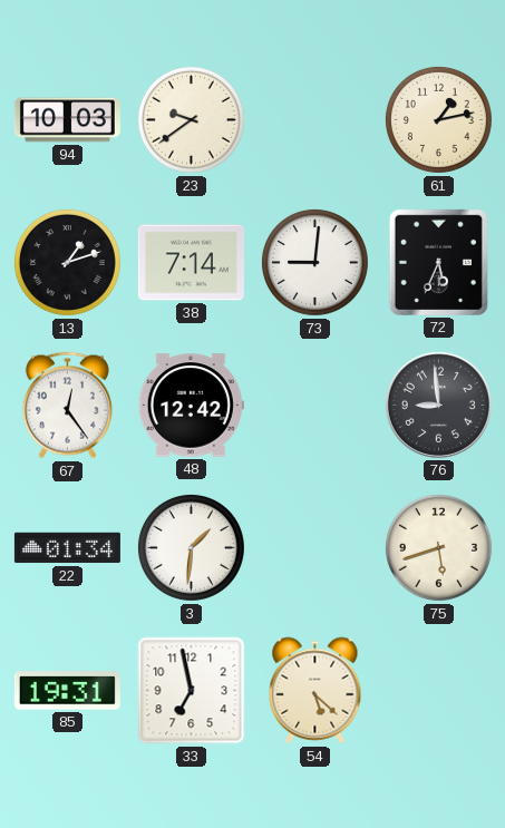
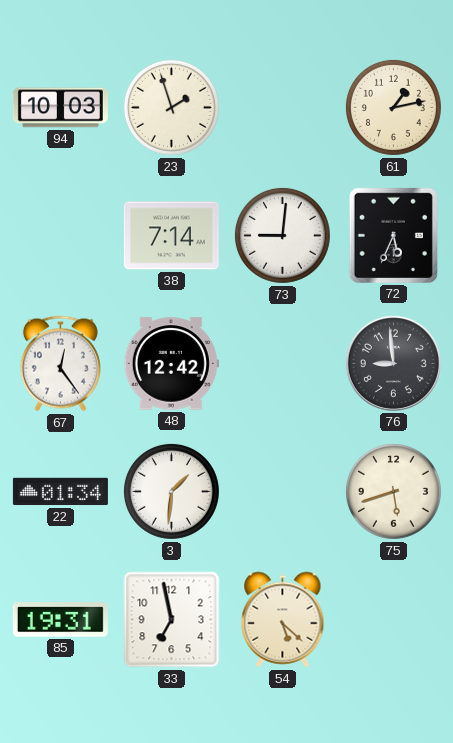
23: 9:39 -> 1:57
13: 1:12 -> none
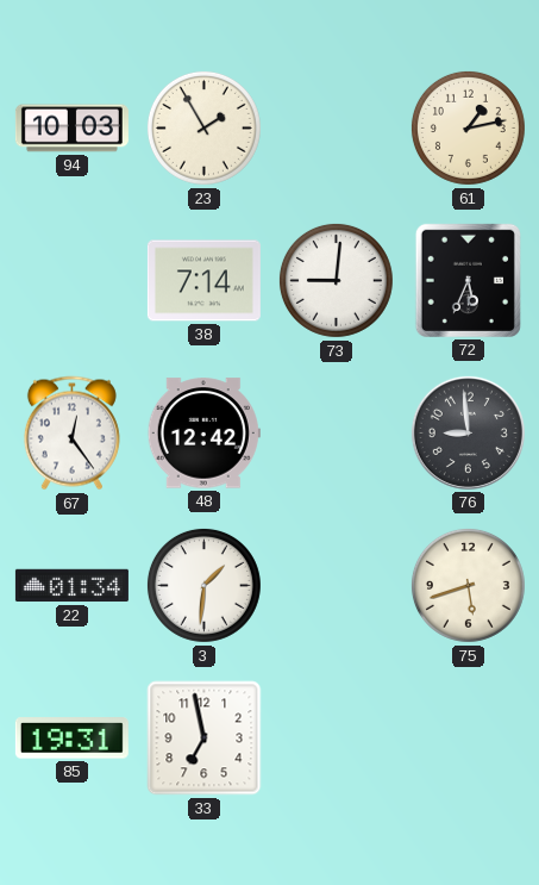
23: 1:57 -> 1:55
54: 5:22 -> none
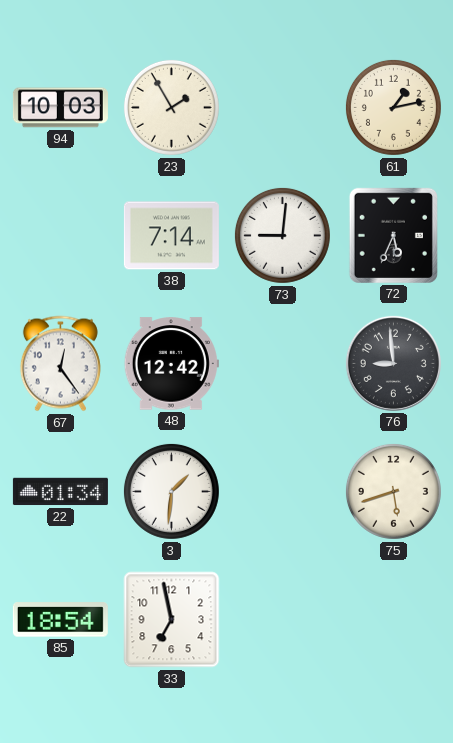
85: 19:31 -> 18:54
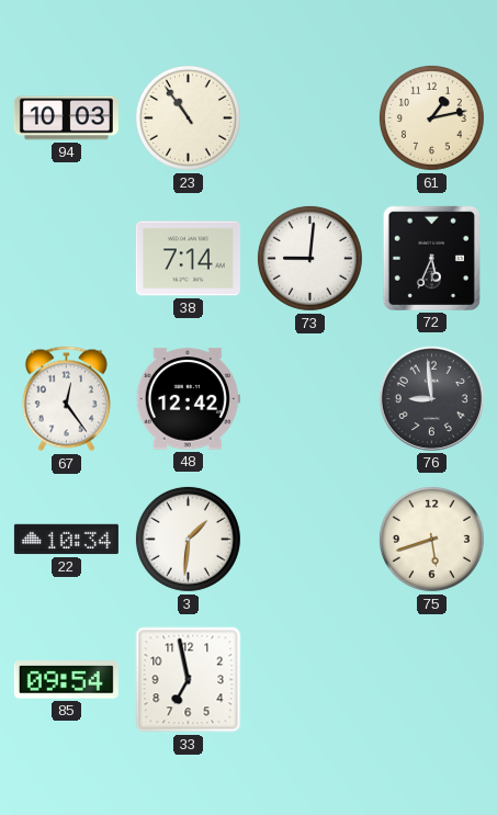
23: 1:55 -> 10:54
22: 01:34 -> 10:34
85: 18:54 -> 09:54
